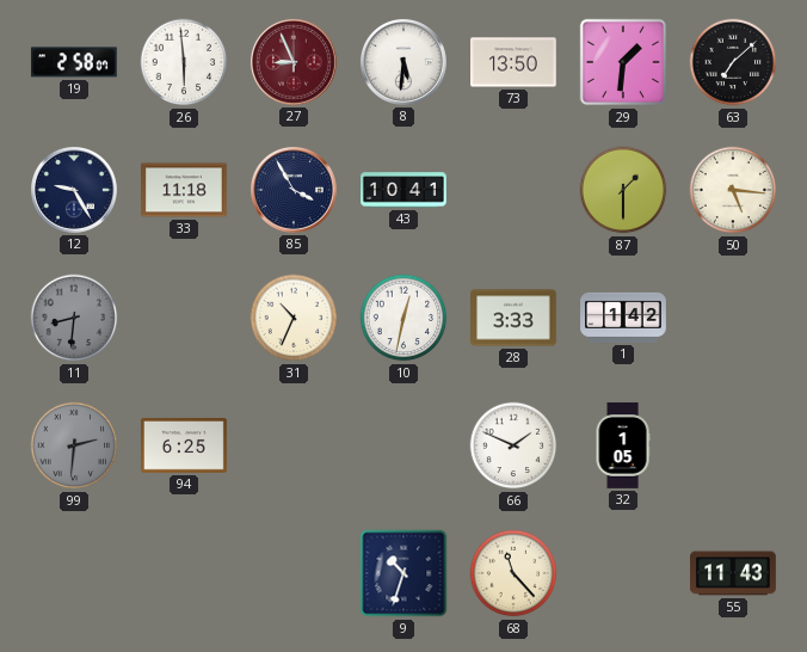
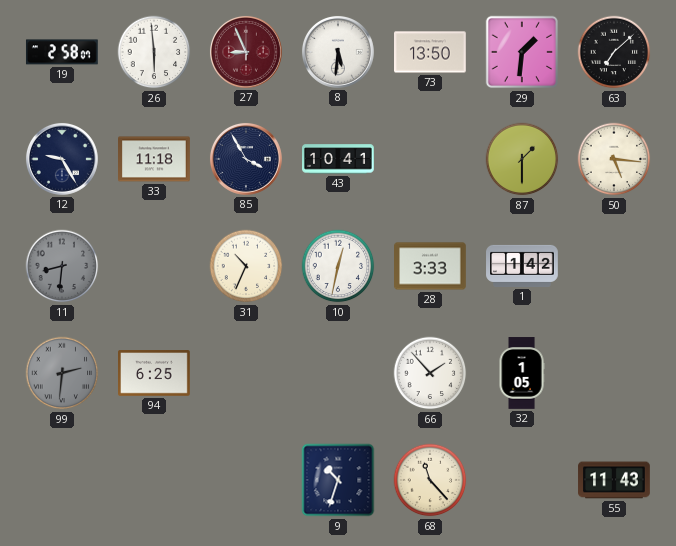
66: 1:49 -> 1:53
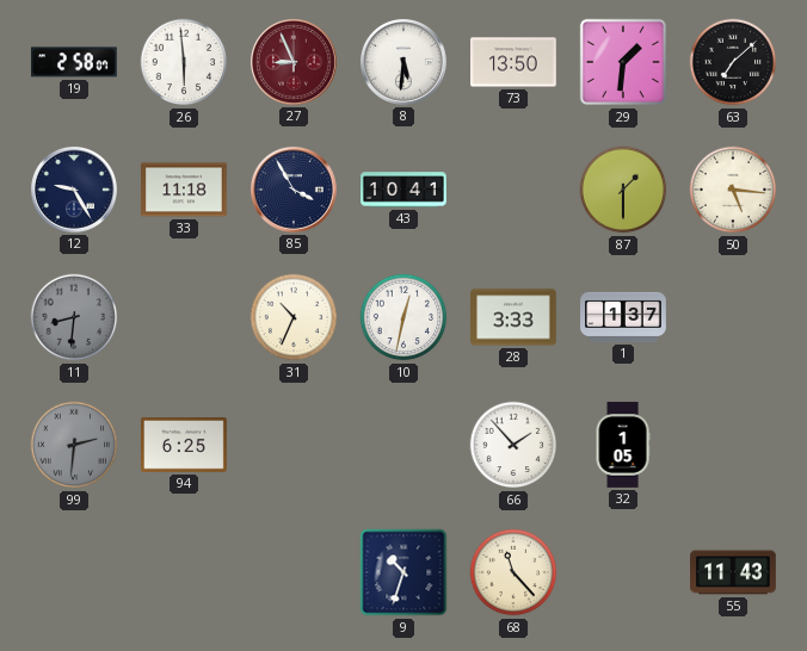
1: 1:42 -> 1:37
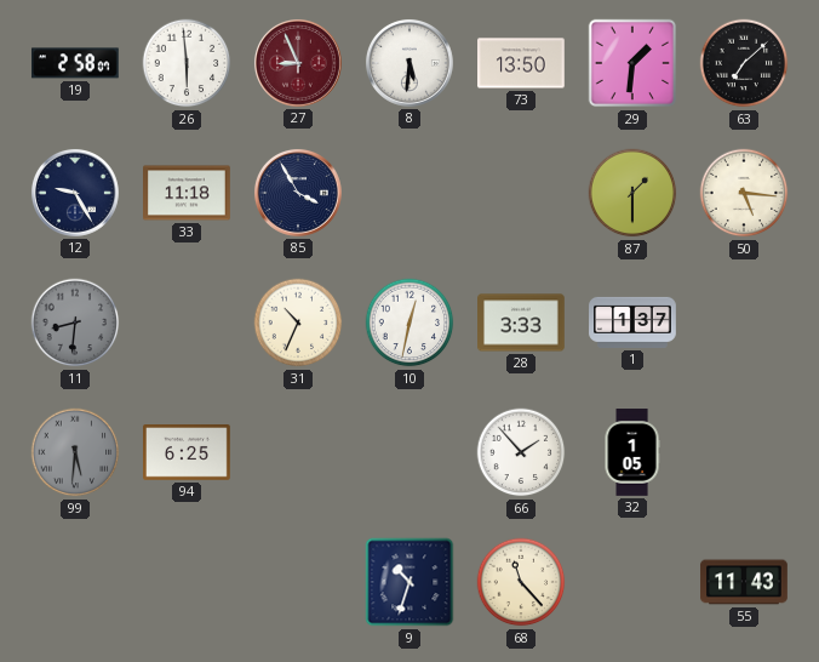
43: 10:41 -> none
99: 2:31 -> 5:31
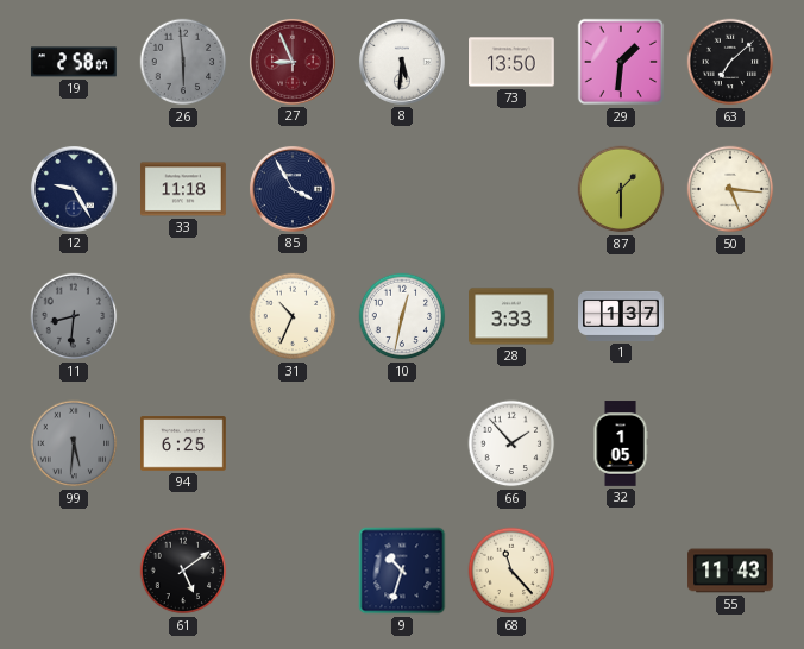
26 dial: white -> grey
61: none -> 5:09
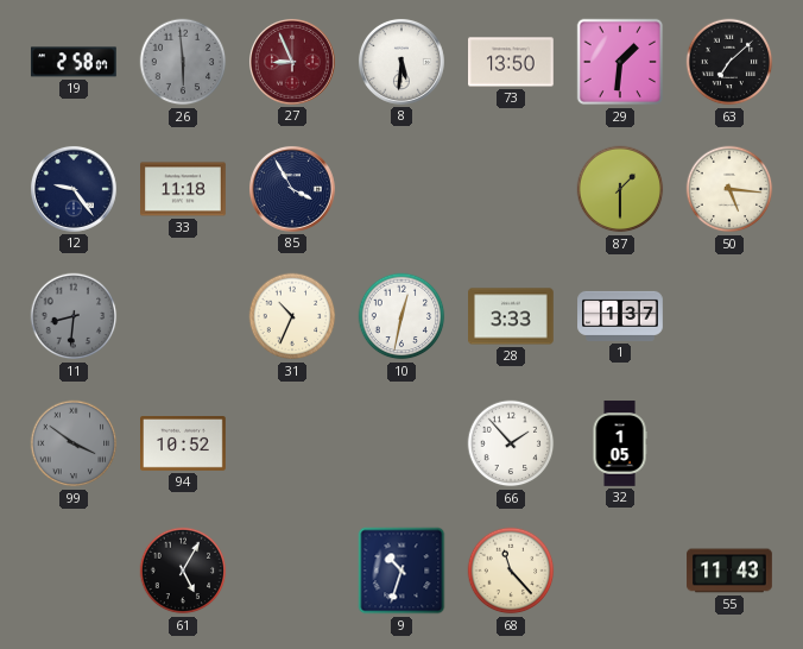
12: 9:25 -> 9:24
99: 5:31 -> 3:51
94: 6:25 -> 10:52
61: 5:09 -> 5:05
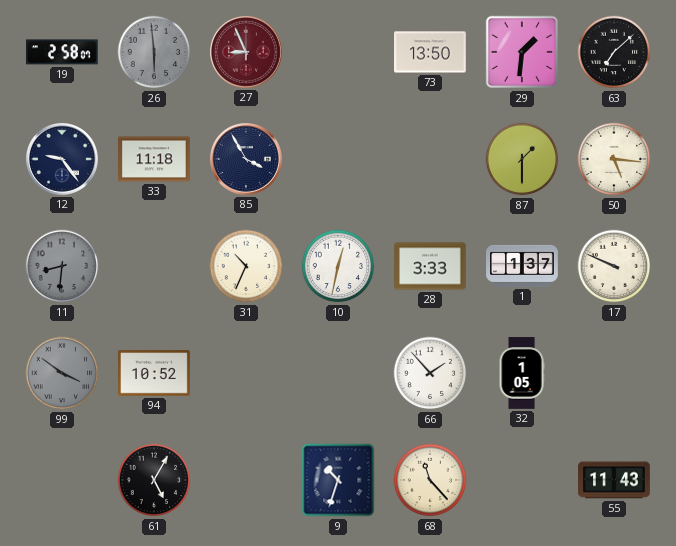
8: 5:31 -> none
17: none -> 9:49
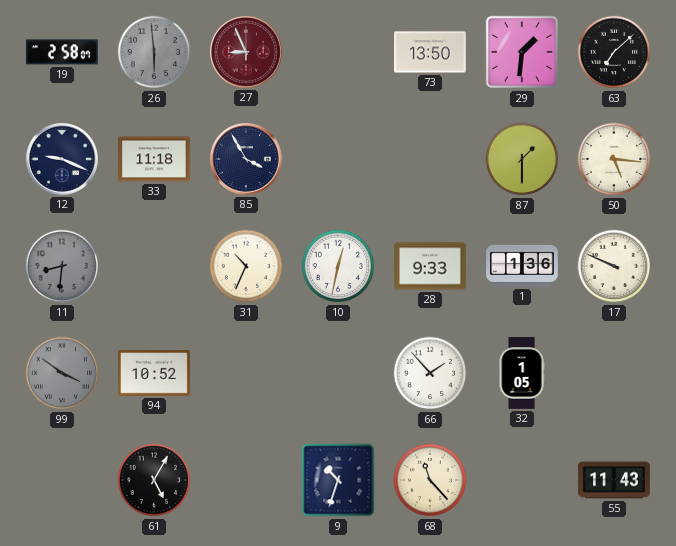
12: 9:24 -> 9:19
28: 3:33 -> 9:33
1: 1:37 -> 1:36
